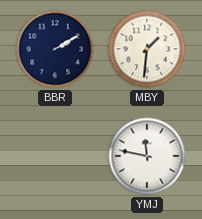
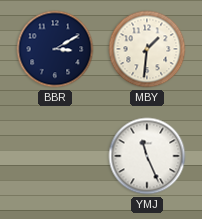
BBR: 2:10 -> 3:10
YMJ: 11:47 -> 11:26
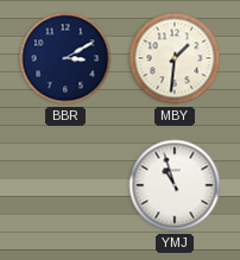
YMJ: 11:26 -> 10:57
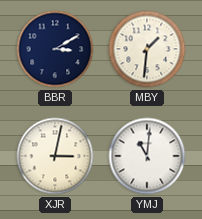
XJR: none -> 3:02
YMJ: 10:57 -> 11:01
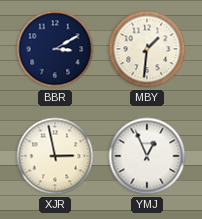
XJR: 3:02 -> 2:58
YMJ: 11:01 -> 12:56
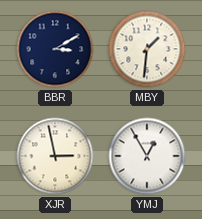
YMJ: 12:56 -> 12:55
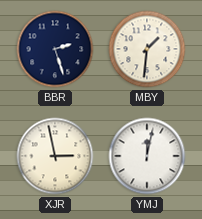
BBR: 3:10 -> 2:27
YMJ: 12:55 -> 12:02
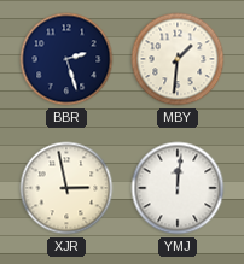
YMJ: 12:02 -> 12:01
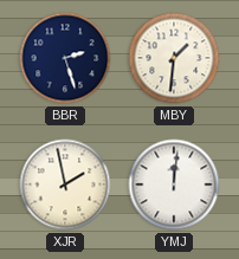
XJR: 2:58 -> 1:58
